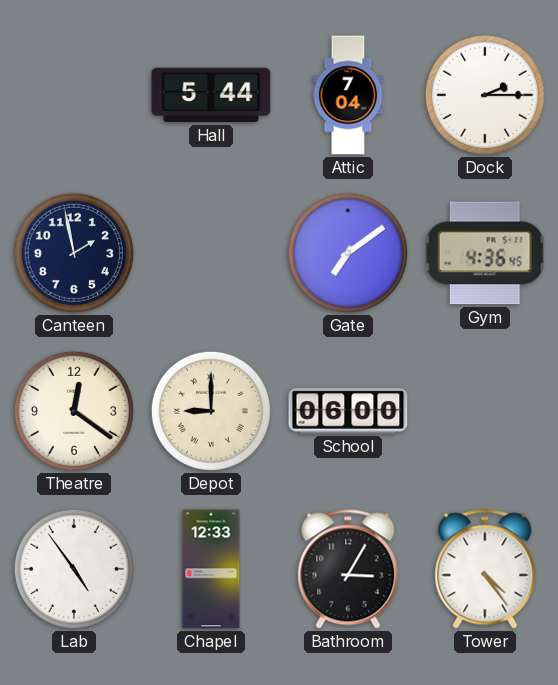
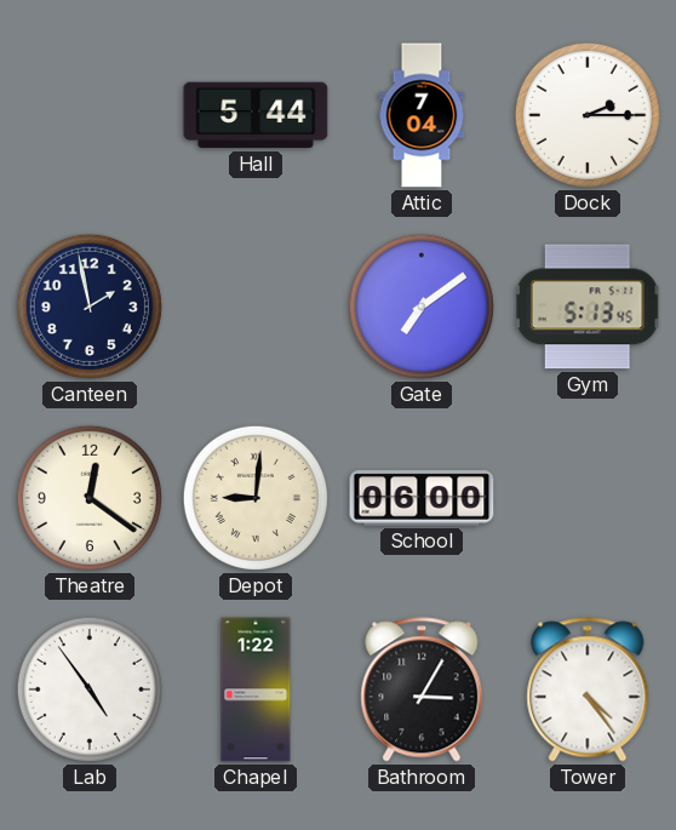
Gym: 4:36 -> 5:13
Depot: 9:00 -> 9:01
Chapel: 12:33 -> 1:22
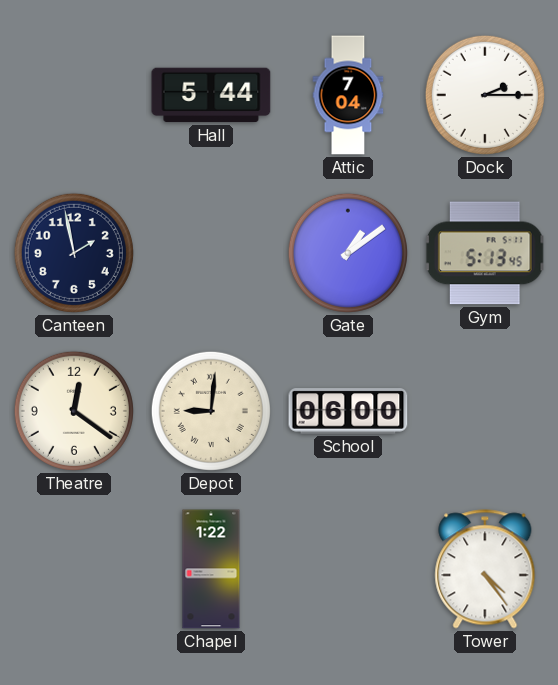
Gate: 7:09 -> 1:09
Lab: 4:54 -> none
Bathroom: 3:05 -> none
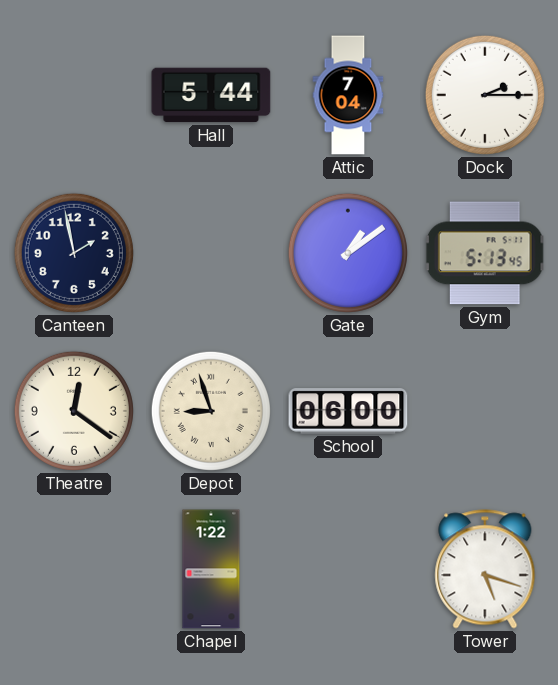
Depot: 9:01 -> 8:57
Tower: 4:24 -> 5:18
